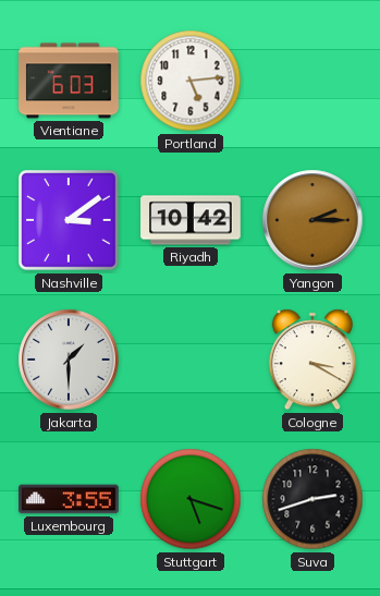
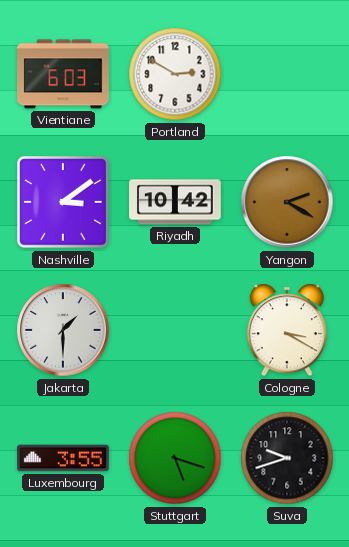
Portland: 5:14 -> 2:50
Yangon: 2:15 -> 2:20
Suva: 2:42 -> 9:42
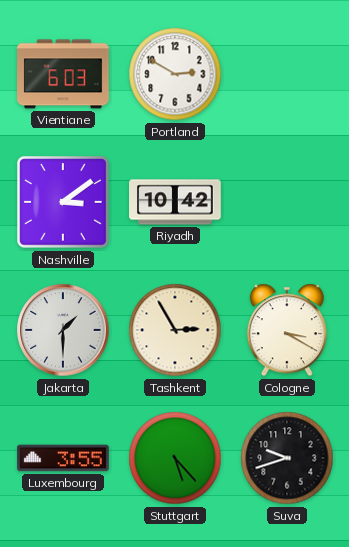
Yangon: 2:20 -> none
Tashkent: none -> 2:55
Stuttgart: 5:18 -> 5:23
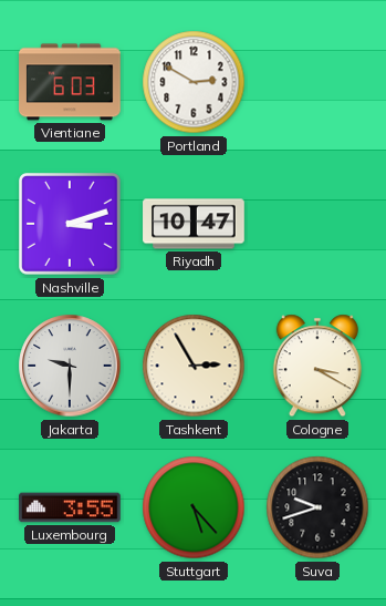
Nashville: 3:09 -> 3:12
Riyadh: 10:42 -> 10:47
Jakarta: 1:30 -> 9:30
